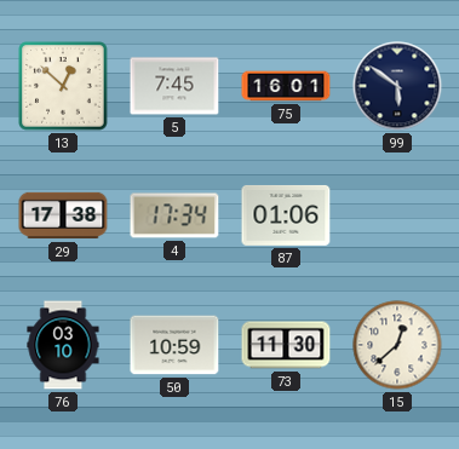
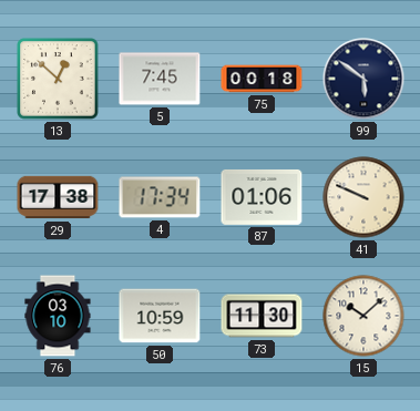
75: 16:01 -> 00:18
41: none -> 9:49
15: 12:38 -> 10:08
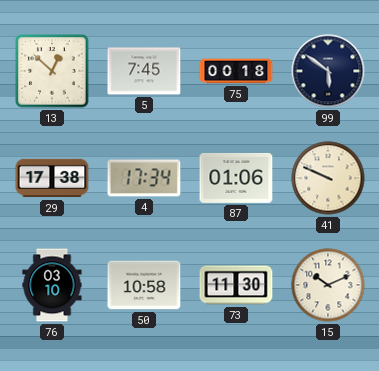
50: 10:59 -> 10:58
15: 10:08 -> 10:11
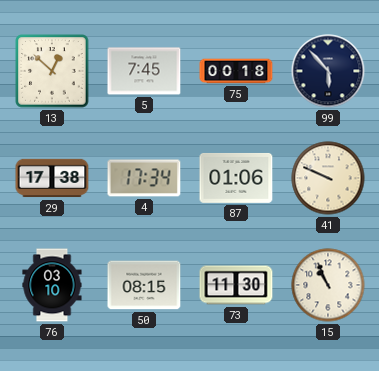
99: 5:51 -> 5:53
50: 10:58 -> 08:15
15: 10:11 -> 10:56
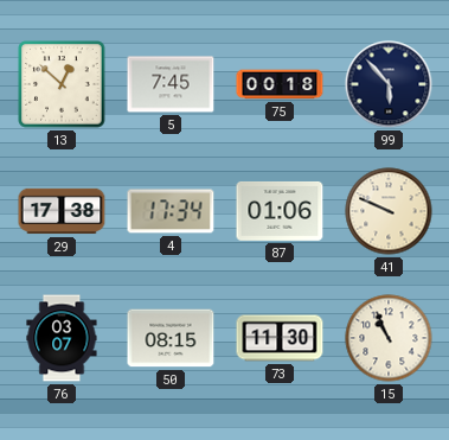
76: 03:10 -> 03:07
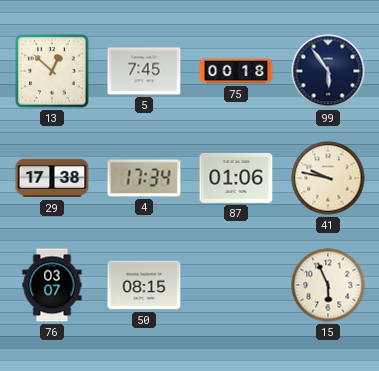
99: 5:53 -> 5:54
41: 9:49 -> 9:47
73: 11:30 -> none
15: 10:56 -> 5:56
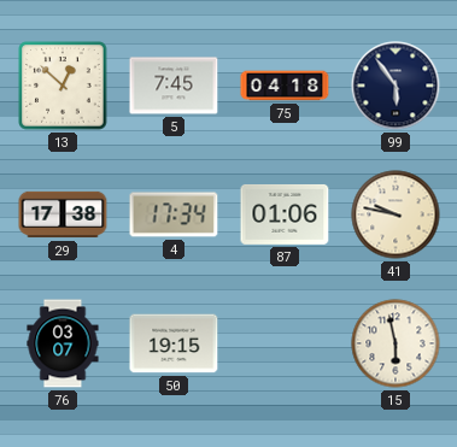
75: 00:18 -> 04:18
50: 08:15 -> 19:15
15: 5:56 -> 5:58
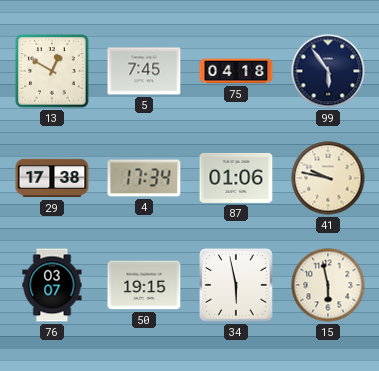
13: 12:52 -> 12:50
34: none -> 5:58
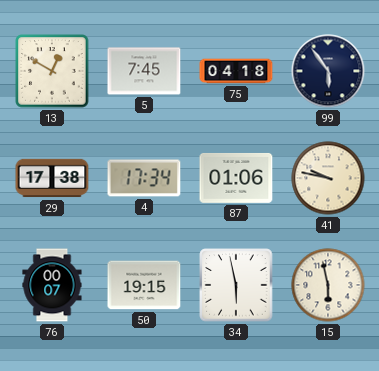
76: 03:07 -> 00:07
